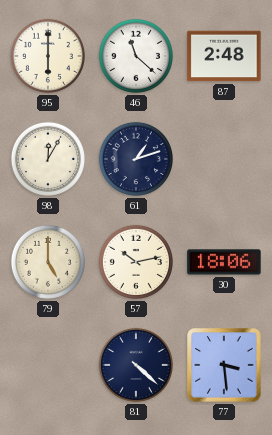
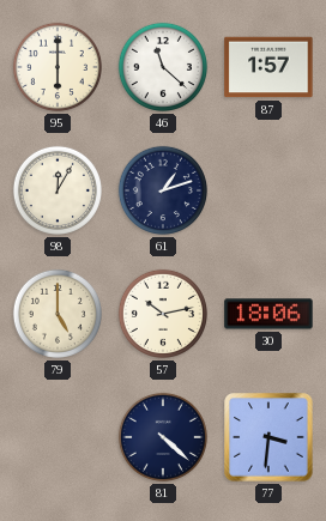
87: 2:48 -> 1:57
77: 3:29 -> 3:31
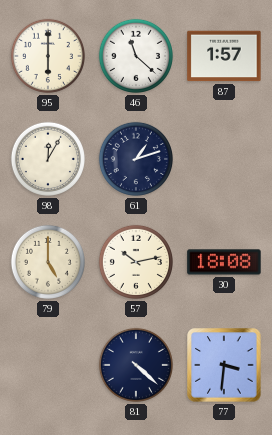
30: 18:06 -> 18:08
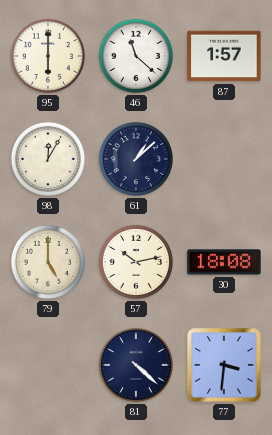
61: 1:12 -> 1:08
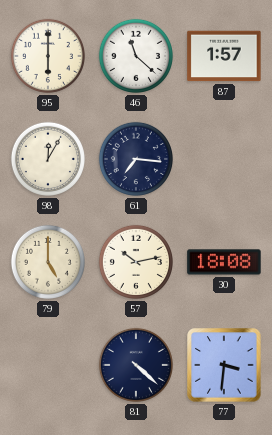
61: 1:08 -> 7:16
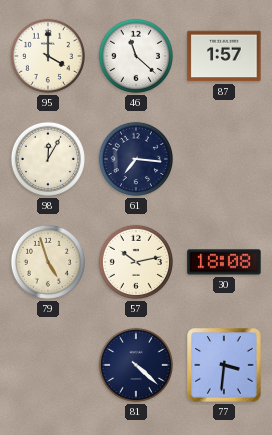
95: 6:00 -> 4:00
79: 5:00 -> 4:57
